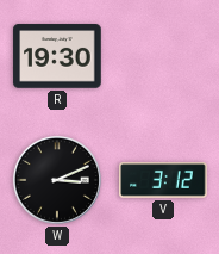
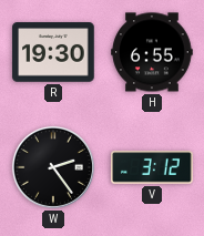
H: none -> 6:55
W: 3:11 -> 2:24
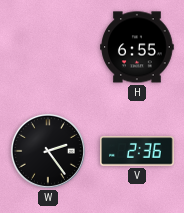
R: 19:30 -> none
V: 3:12 -> 2:36
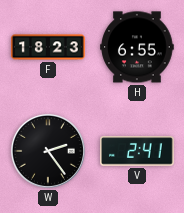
F: none -> 18:23
V: 2:36 -> 2:41
